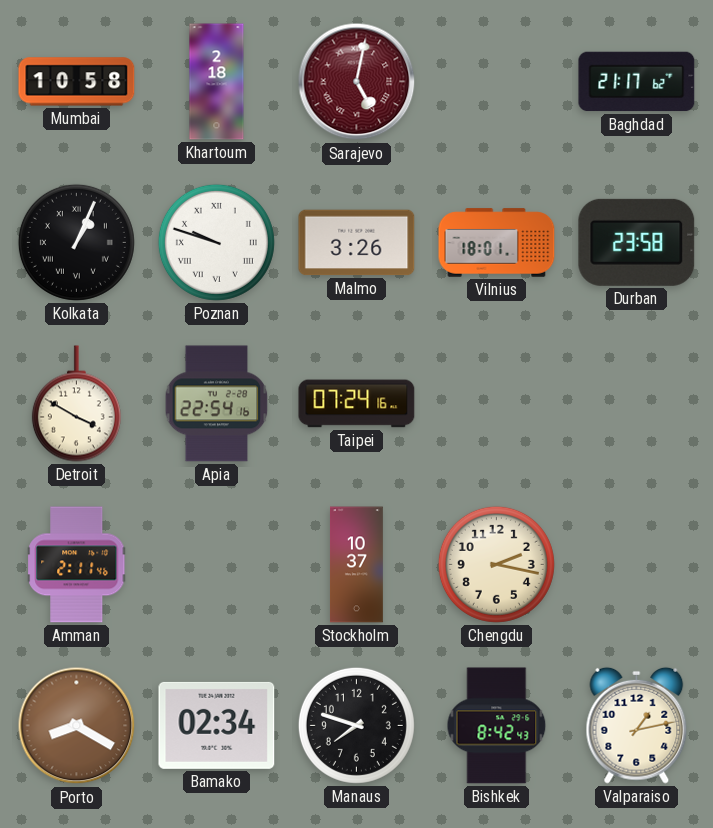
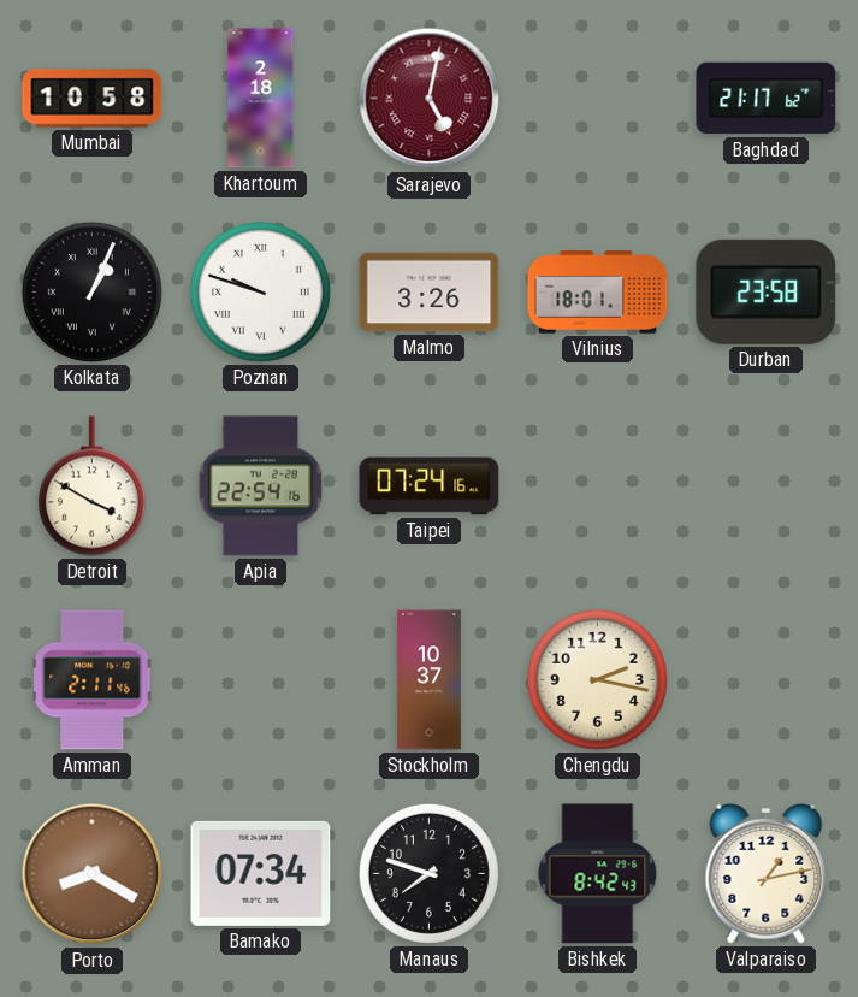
Bamako: 02:34 -> 07:34
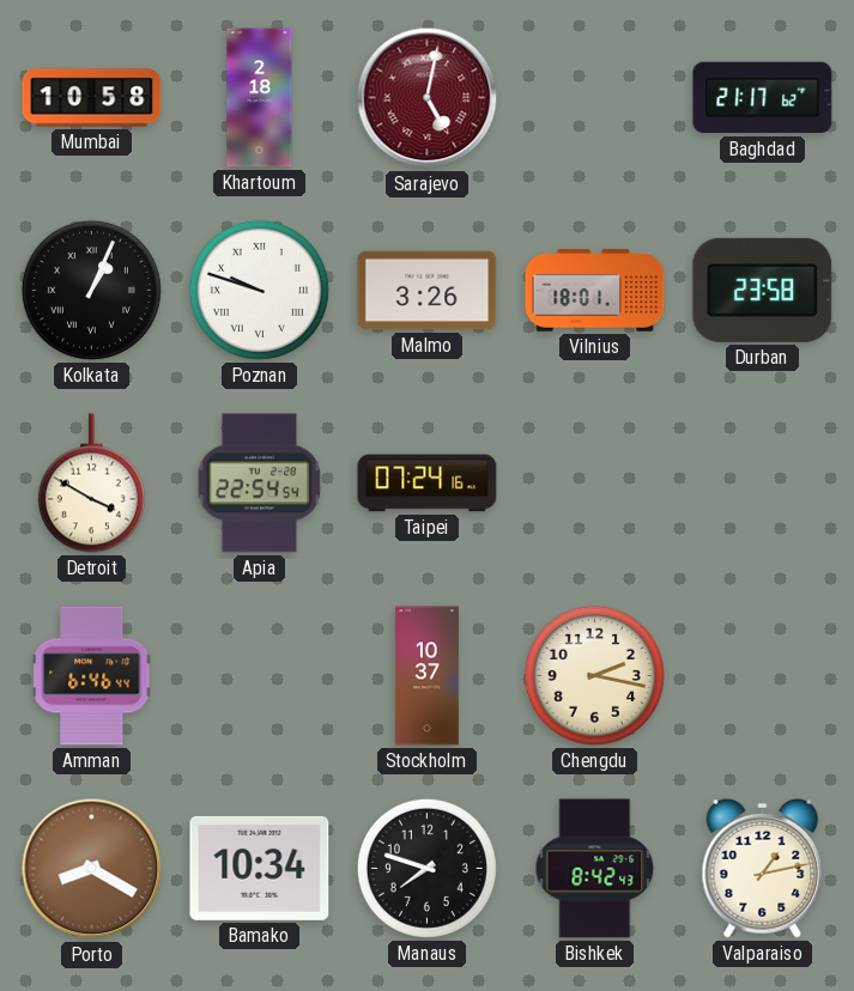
Apia: 22:54:16 -> 22:54:54
Amman: 2:11 -> 6:46
Bamako: 07:34 -> 10:34
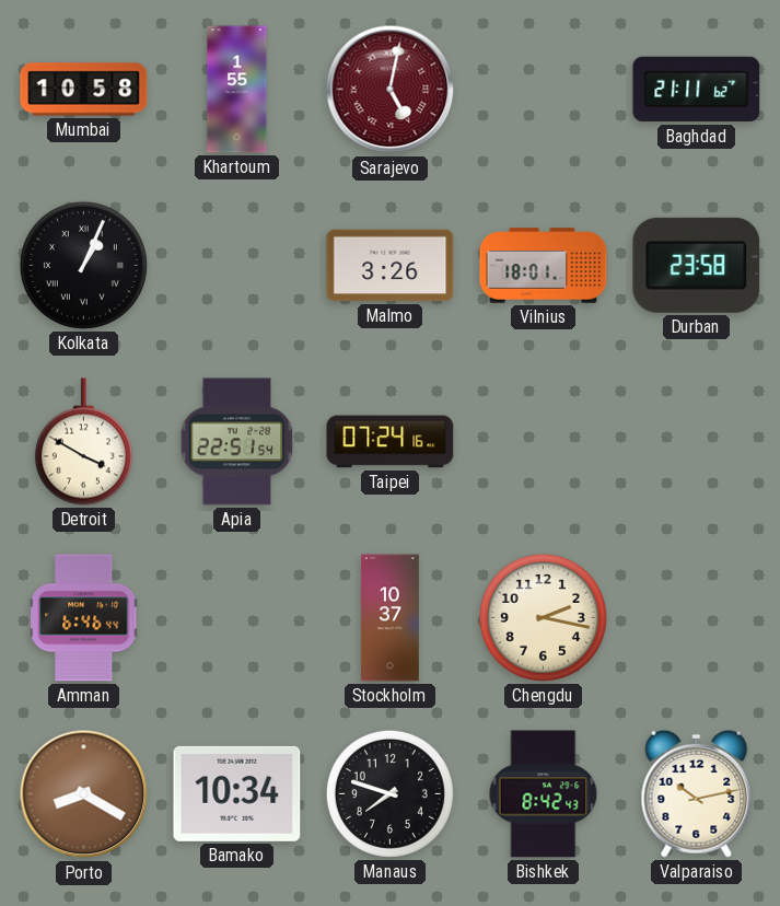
Khartoum: 2:18 -> 1:55
Baghdad: 21:17 -> 21:11
Poznan: 9:48 -> none
Apia: 22:54 -> 22:51
Valparaiso: 1:13 -> 10:13
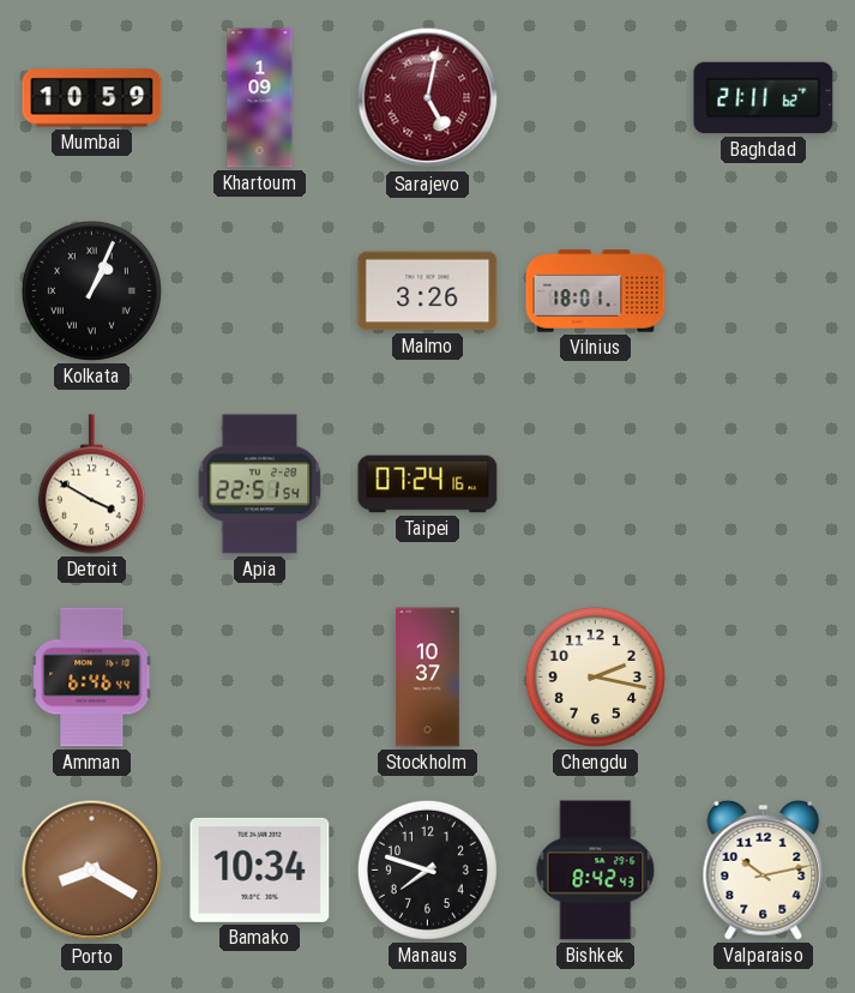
Mumbai: 10:58 -> 10:59
Khartoum: 1:55 -> 1:09
Durban: 23:58 -> none
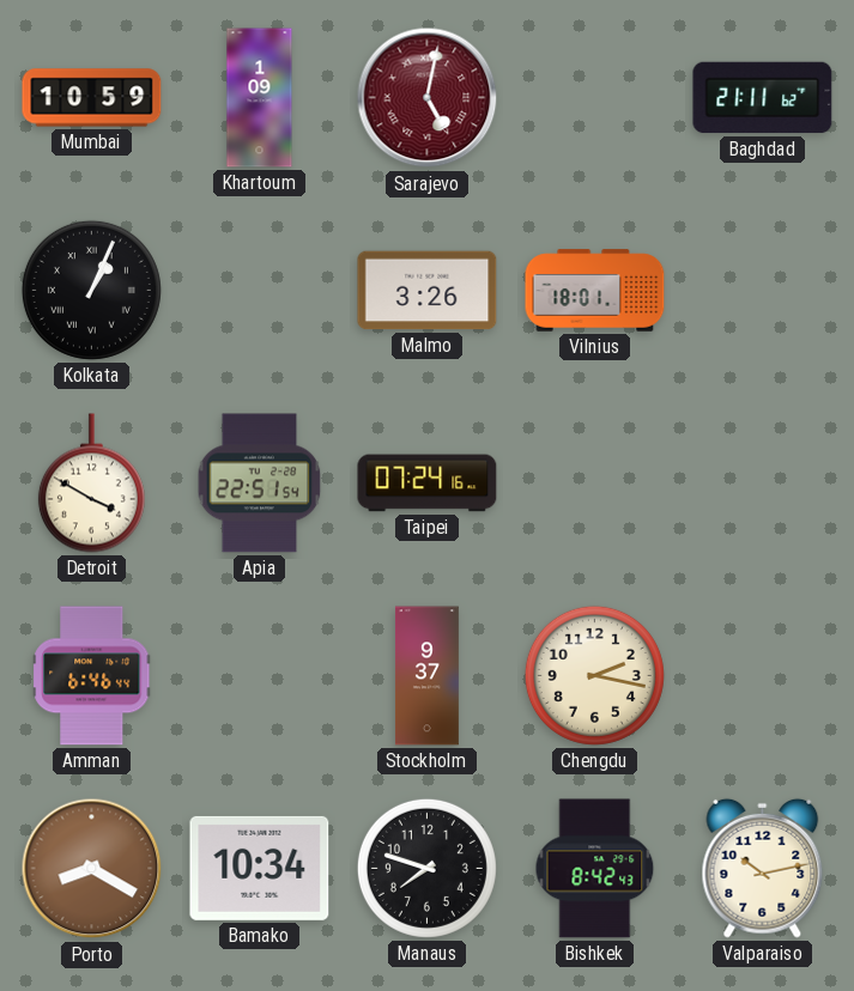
Stockholm: 10:37 -> 9:37
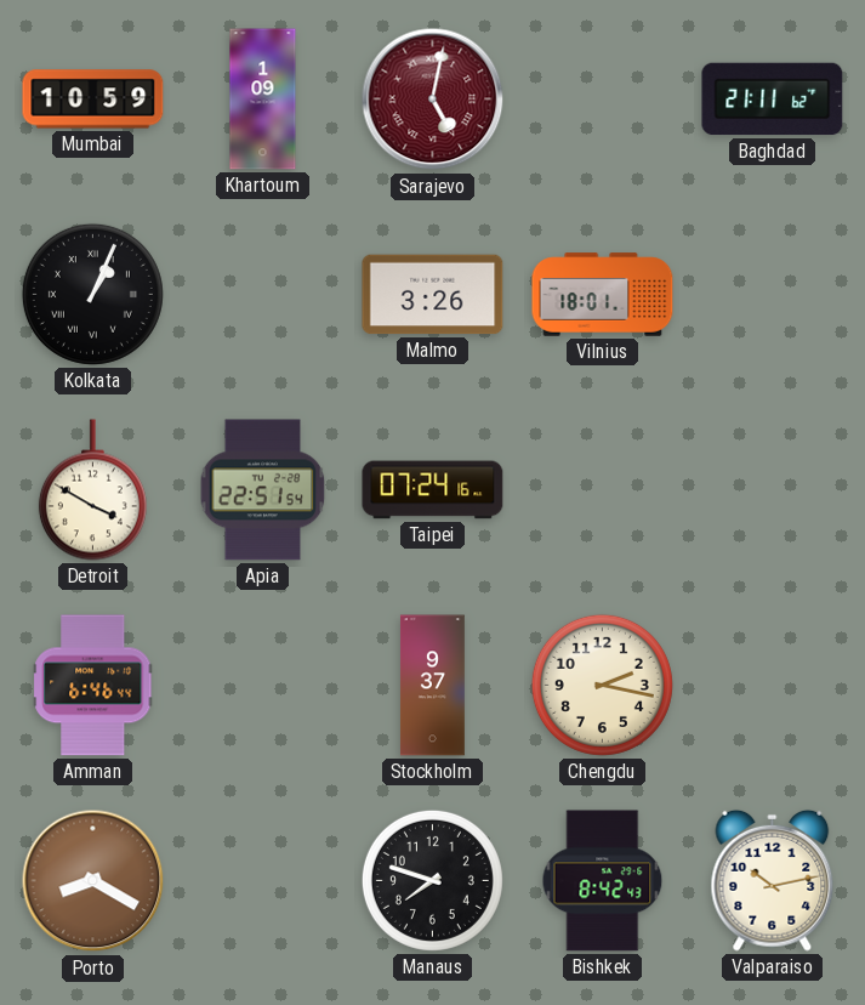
Bamako: 10:34 -> none
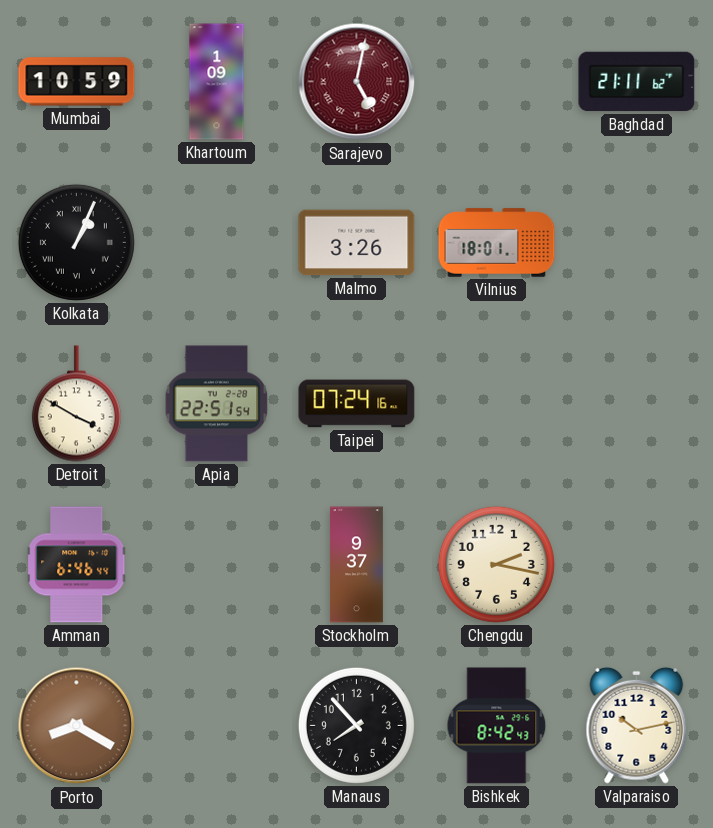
Manaus: 7:48 -> 7:53
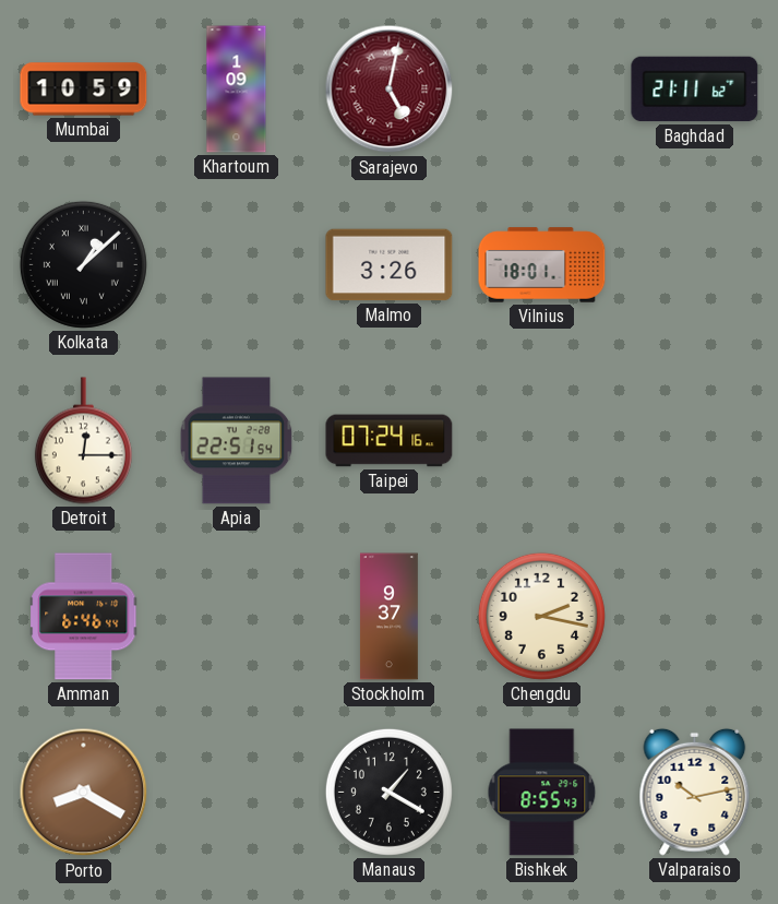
Kolkata: 1:04 -> 1:08
Detroit: 3:50 -> 12:15
Manaus: 7:53 -> 1:20
Bishkek: 8:42 -> 8:55
